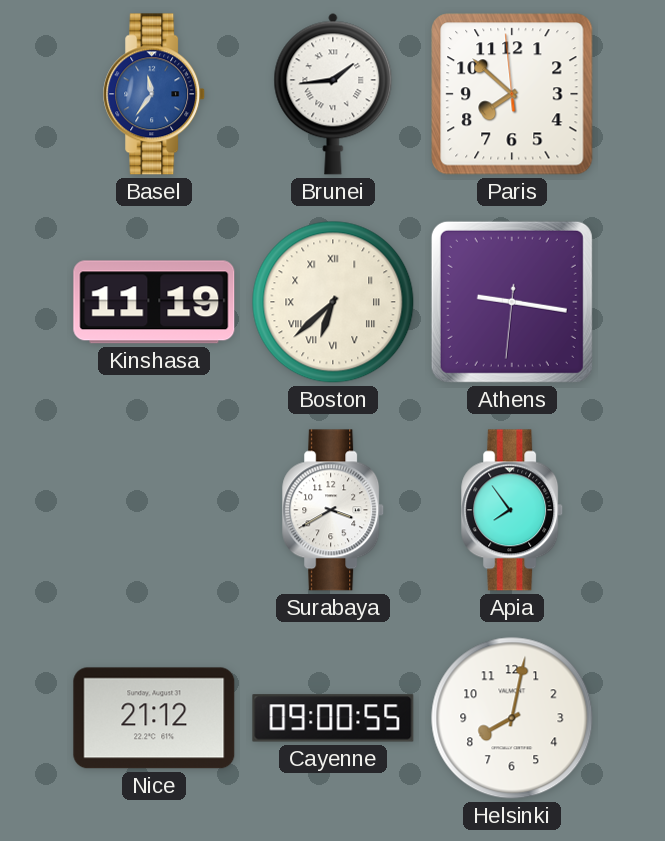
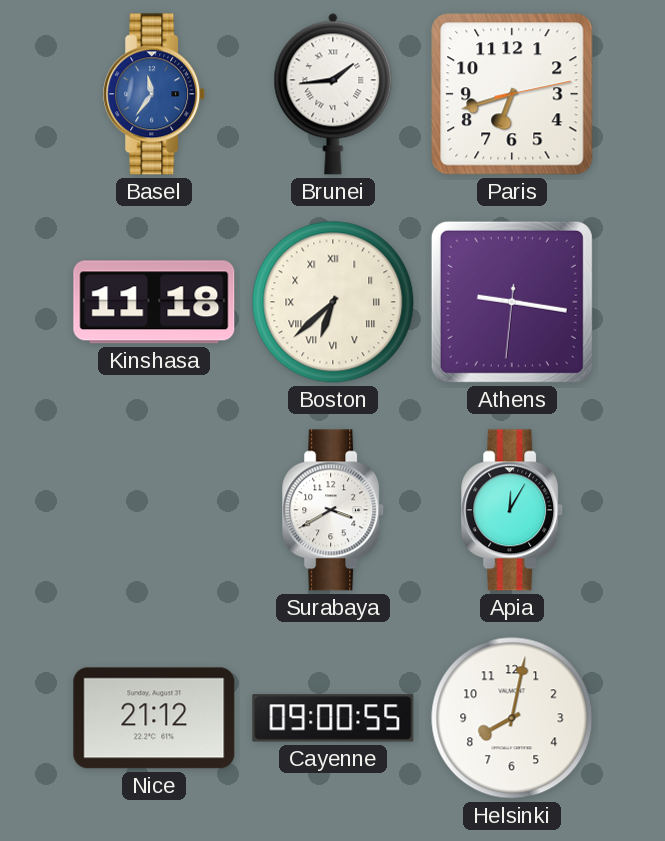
Paris: 7:51 -> 6:42
Kinshasa: 11:19 -> 11:18
Apia: 7:54 -> 12:05
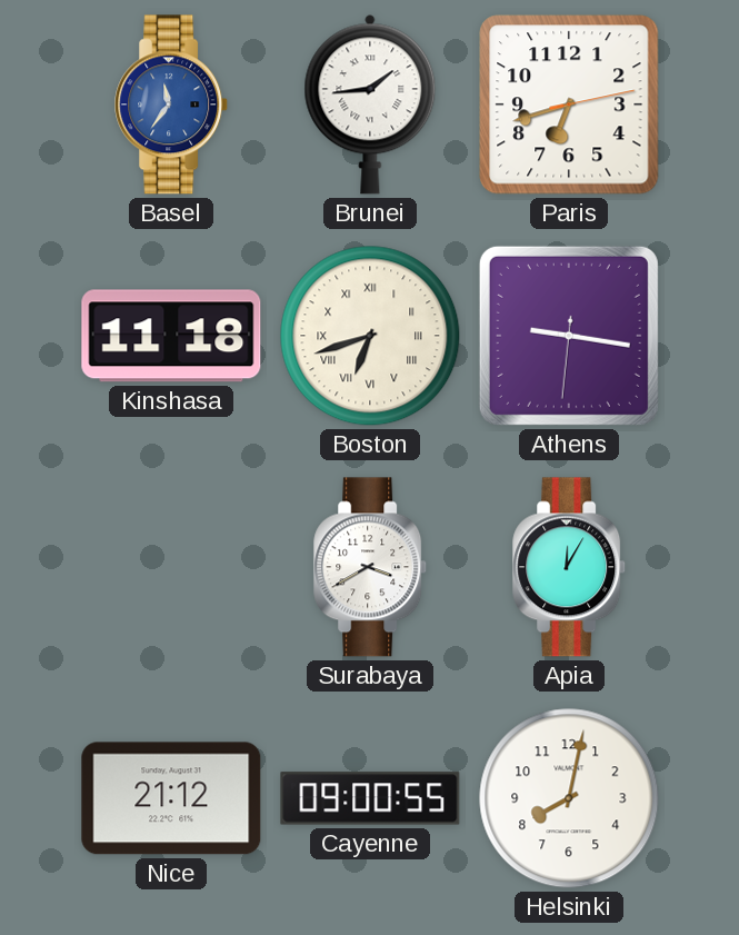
Boston: 6:38 -> 6:42
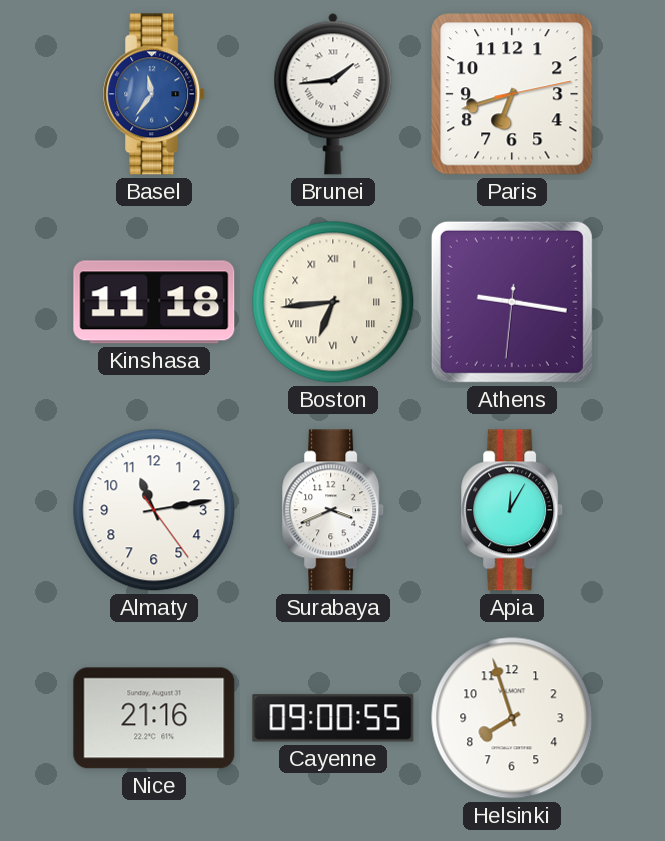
Boston: 6:42 -> 6:44
Almaty: none -> 11:13
Surabaya: 3:40 -> 3:41
Nice: 21:12 -> 21:16
Helsinki: 8:02 -> 7:57
